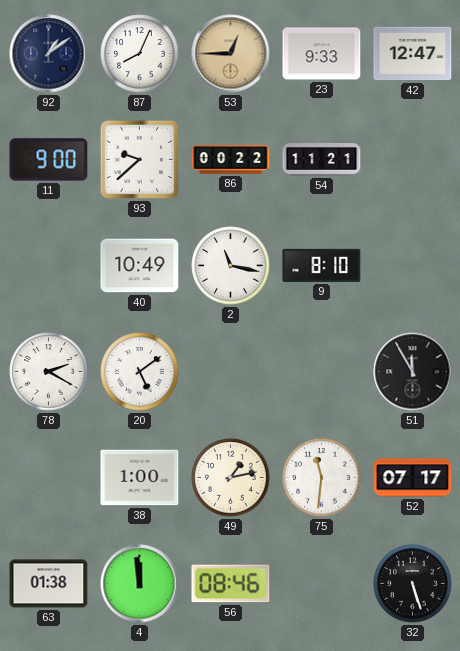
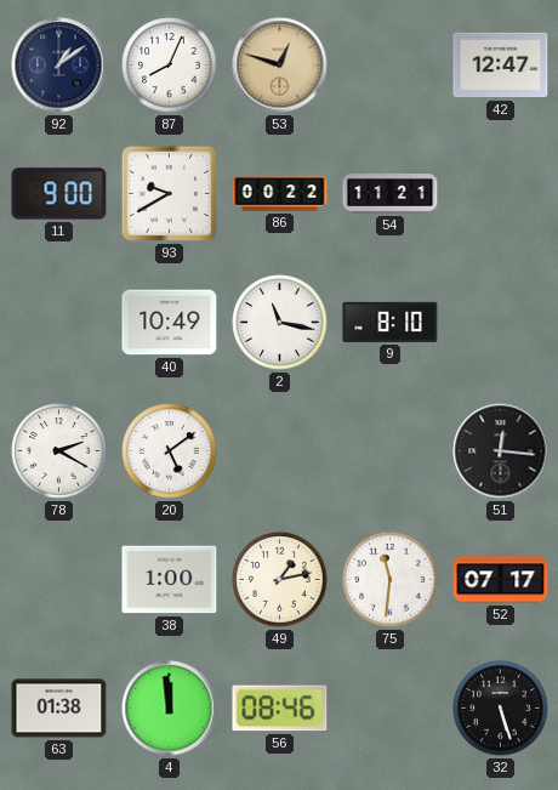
53: 12:45 -> 12:48
23: 9:33 -> none
93: 9:38 -> 9:40
51: 11:55 -> 12:16
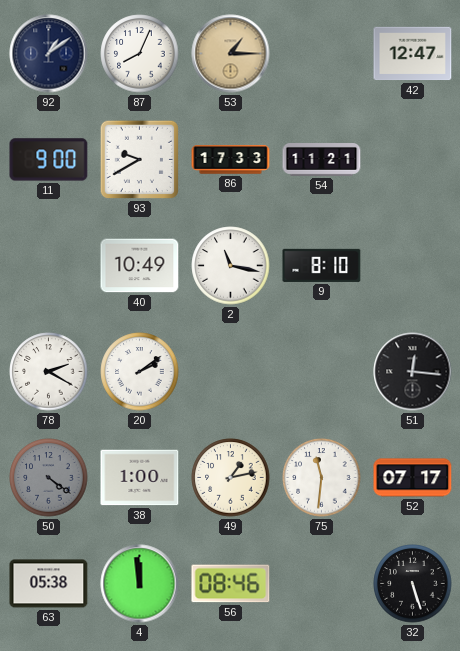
53: 12:48 -> 1:15
86: 00:22 -> 17:33
20: 5:09 -> 2:09
50: none -> 4:21
63: 01:38 -> 05:38
